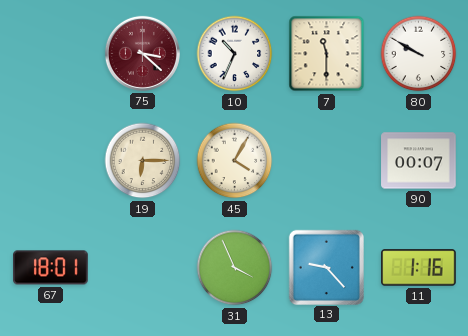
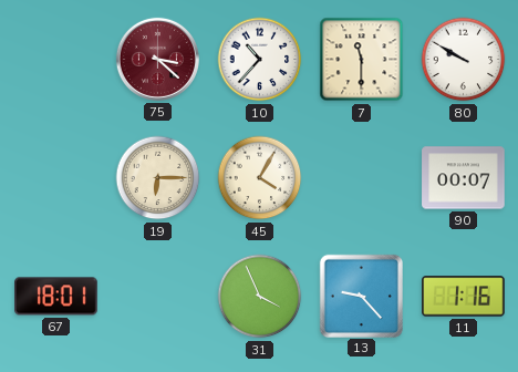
10: 10:34 -> 10:37
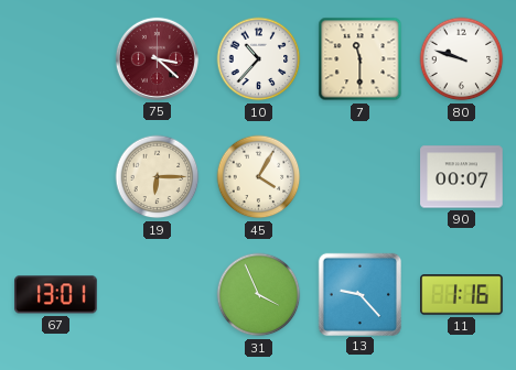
80: 9:50 -> 9:48
67: 18:01 -> 13:01
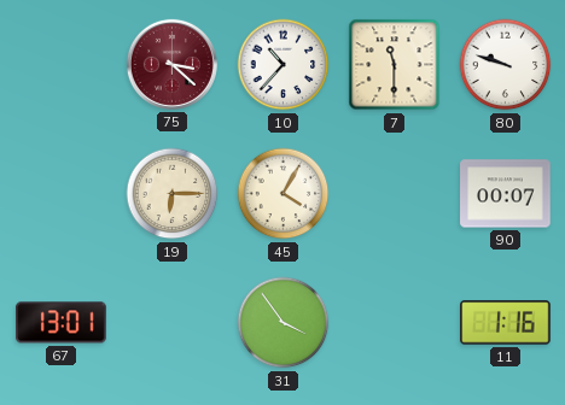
31: 3:56 -> 3:54
13: 9:23 -> none
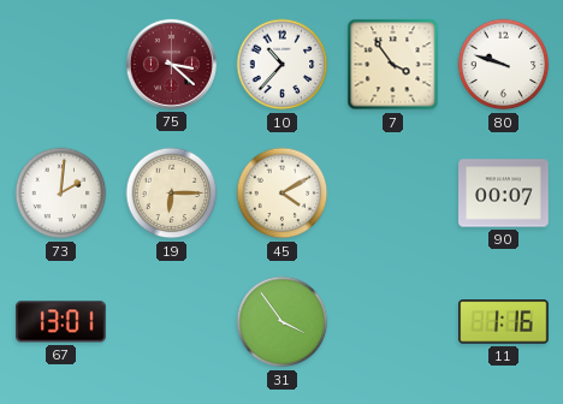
7: 11:30 -> 3:54
73: none -> 2:01
45: 4:05 -> 4:10
